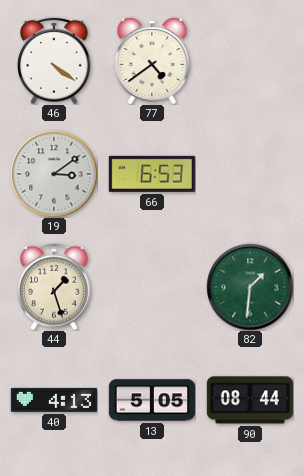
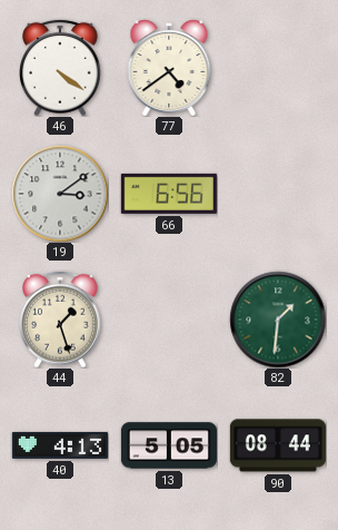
66: 6:53 -> 6:56
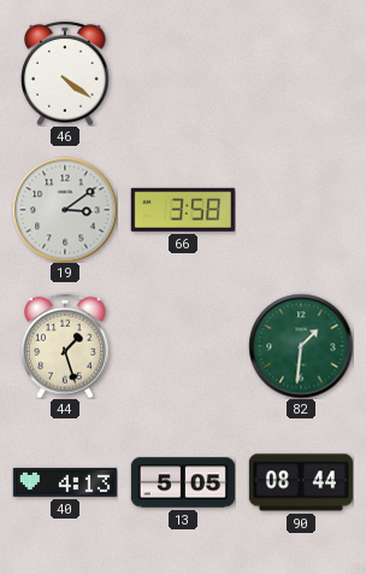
77: 4:39 -> none
66: 6:56 -> 3:58
